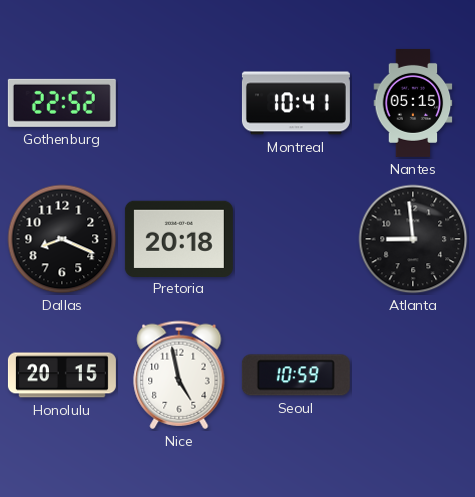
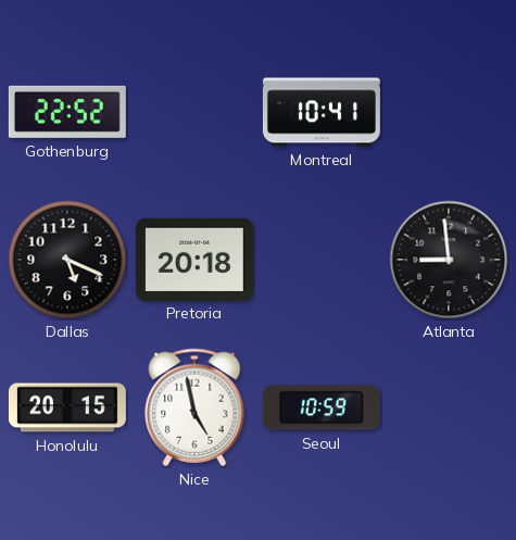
Nantes: 05:15 -> none
Dallas: 8:19 -> 5:19
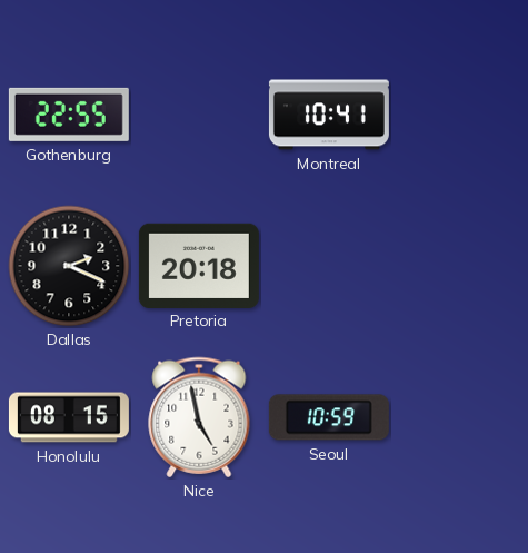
Gothenburg: 22:52 -> 22:55
Dallas: 5:19 -> 2:19
Atlanta: 8:59 -> none
Honolulu: 20:15 -> 08:15
